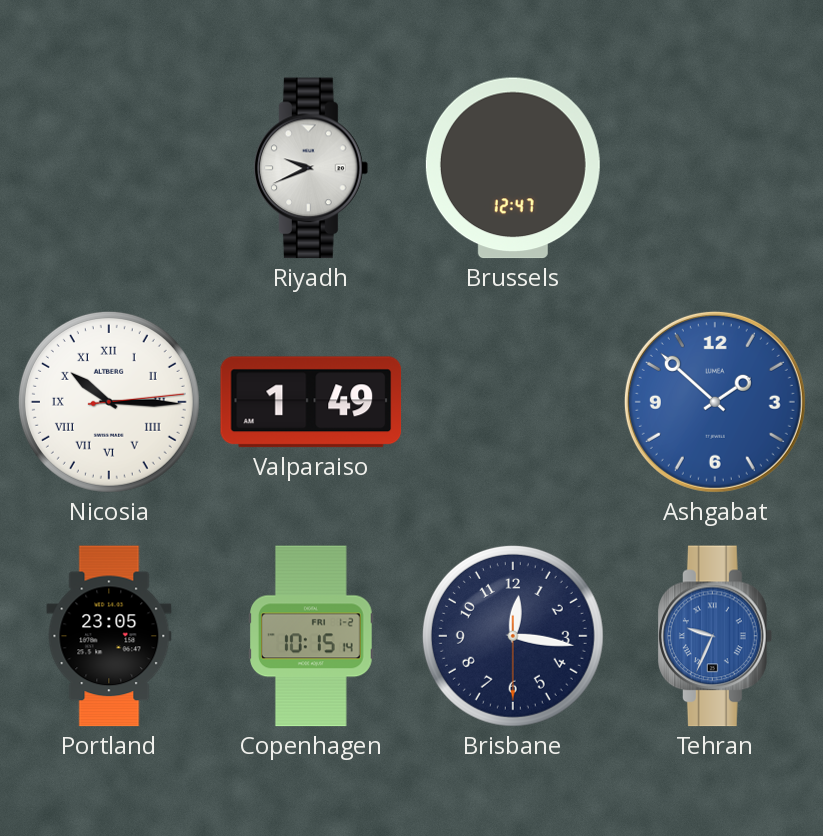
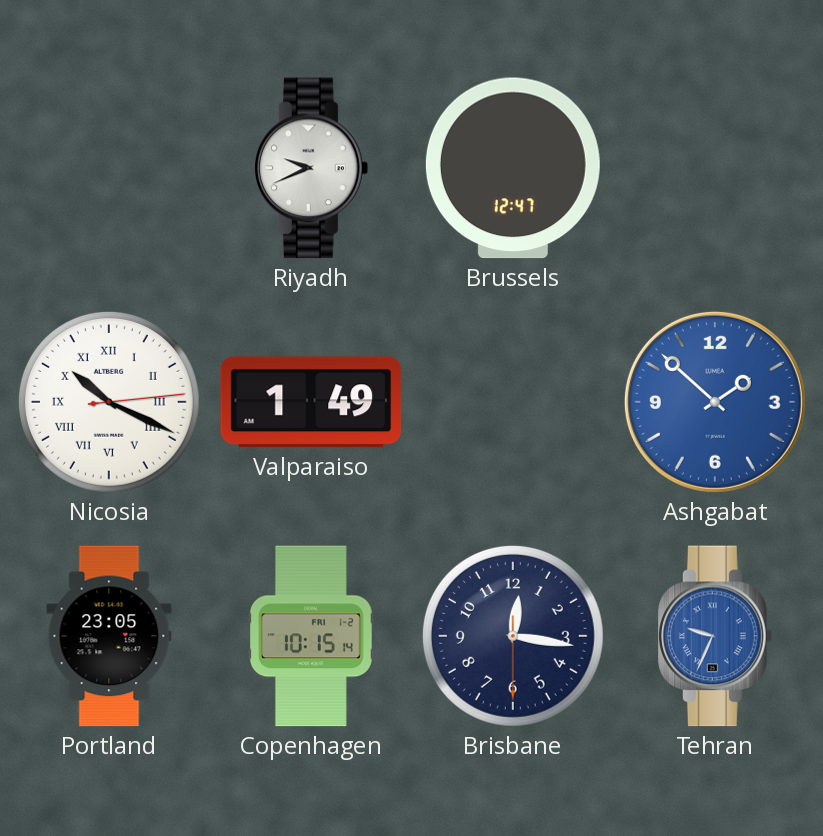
Nicosia: 10:15 -> 10:19
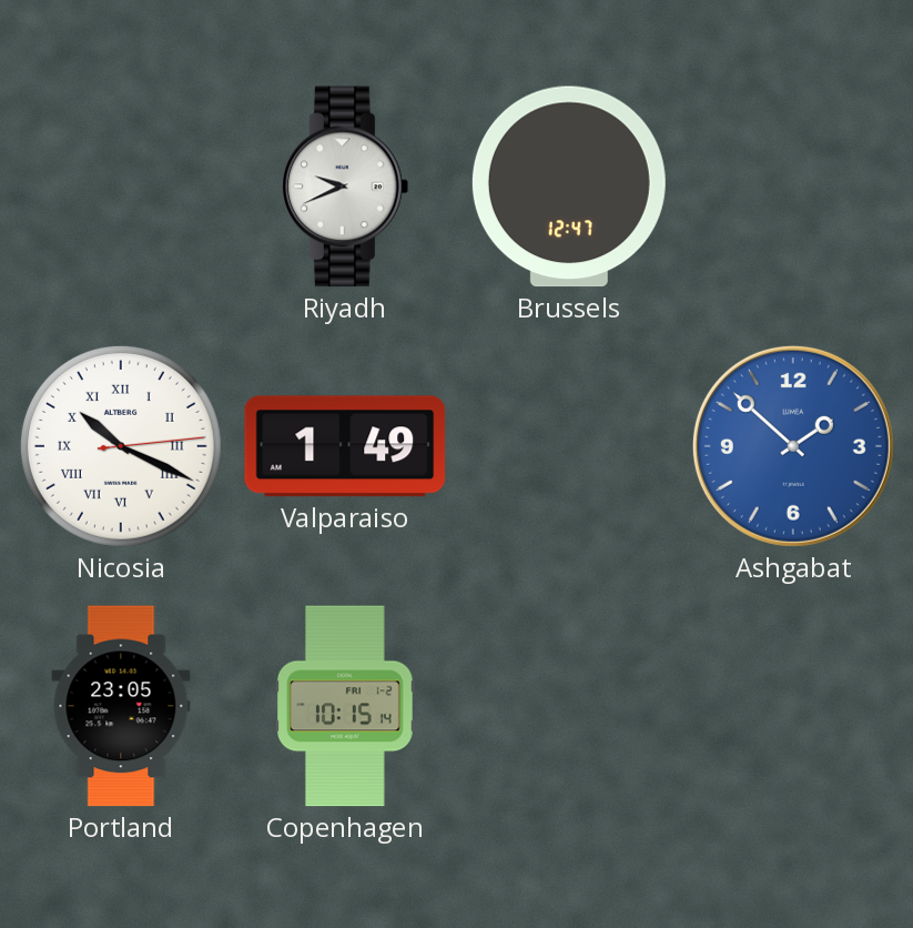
Brisbane: 12:16 -> none
Tehran: 9:34 -> none
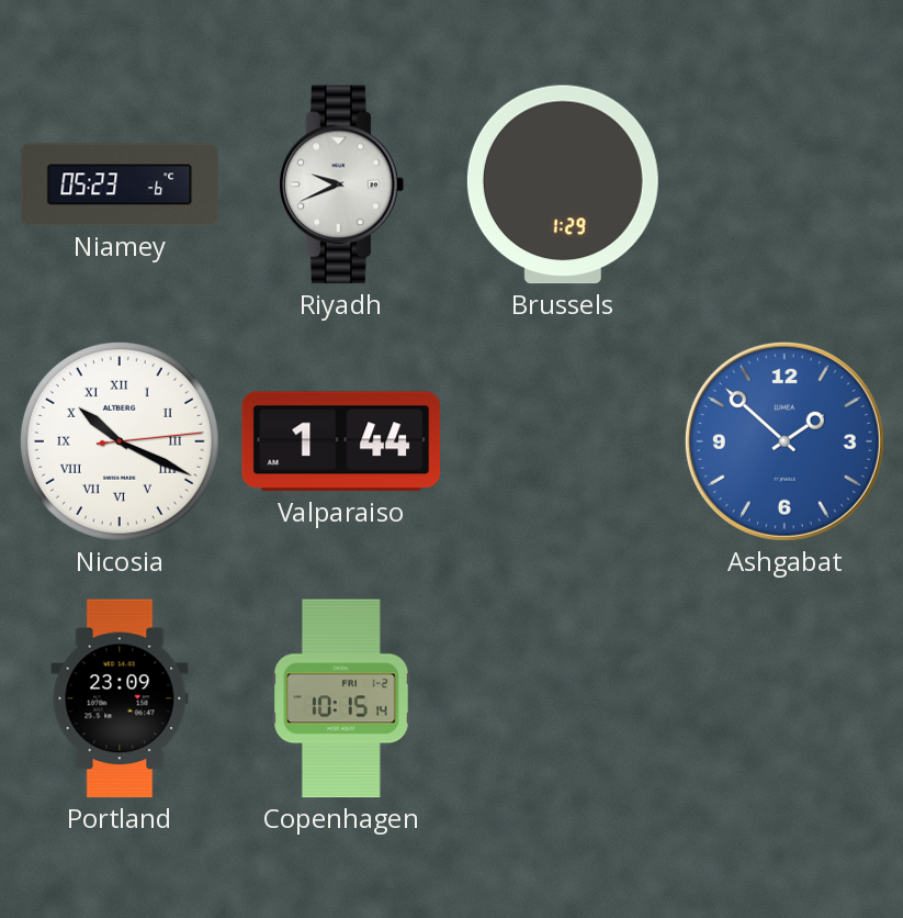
Niamey: none -> 05:23
Brussels: 12:47 -> 1:29
Valparaiso: 1:49 -> 1:44
Portland: 23:05 -> 23:09
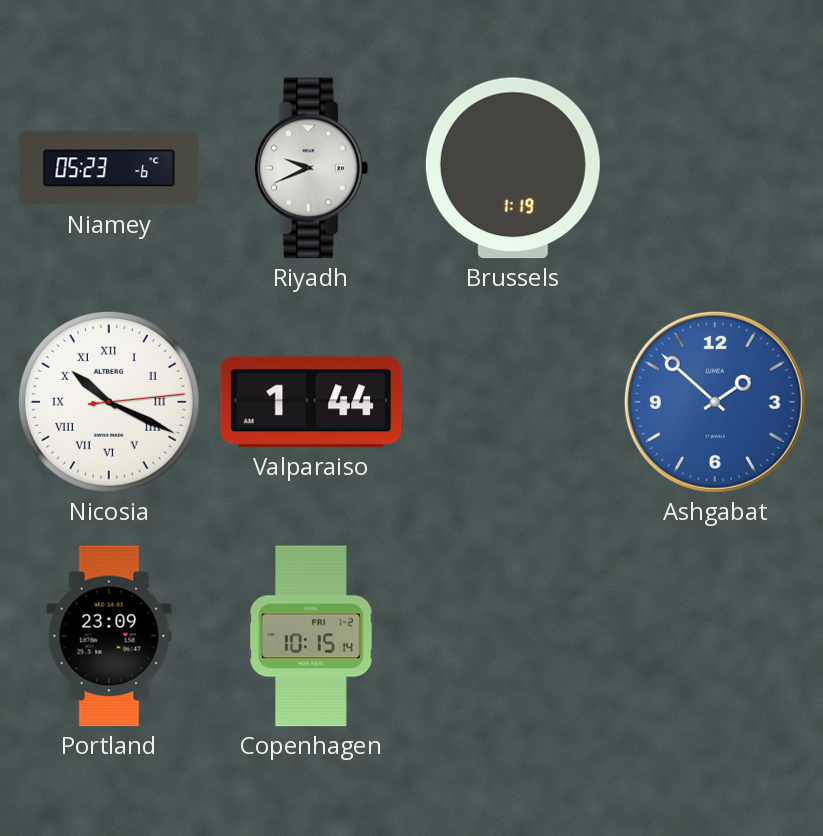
Brussels: 1:29 -> 1:19
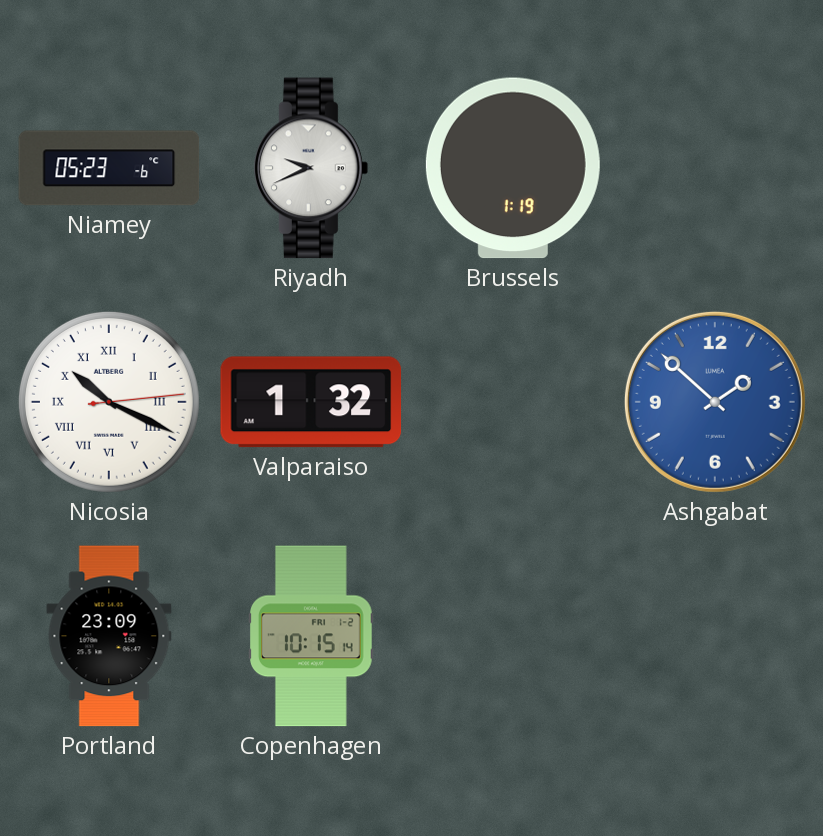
Valparaiso: 1:44 -> 1:32
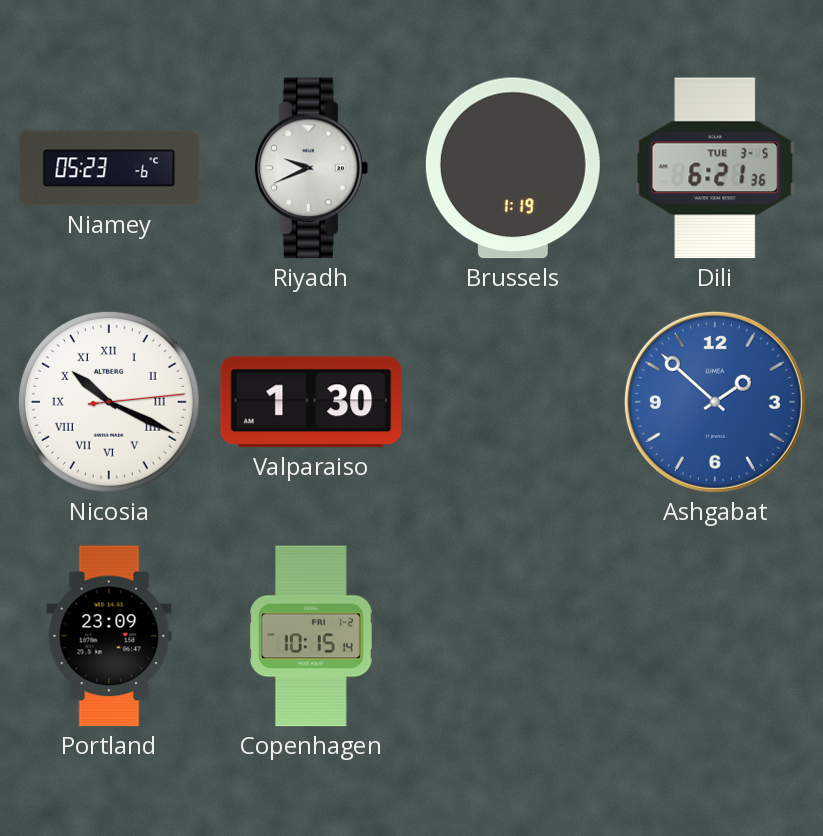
Dili: none -> 6:21
Valparaiso: 1:32 -> 1:30
